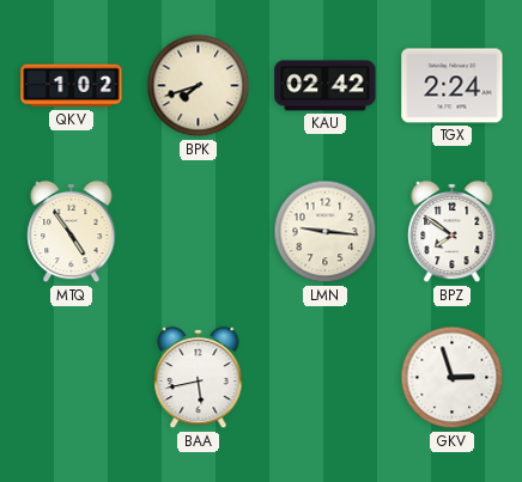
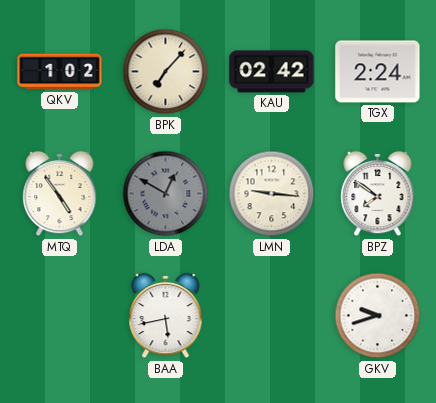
BPK: 7:42 -> 7:07
LDA: none -> 12:50
GKV: 2:57 -> 9:42
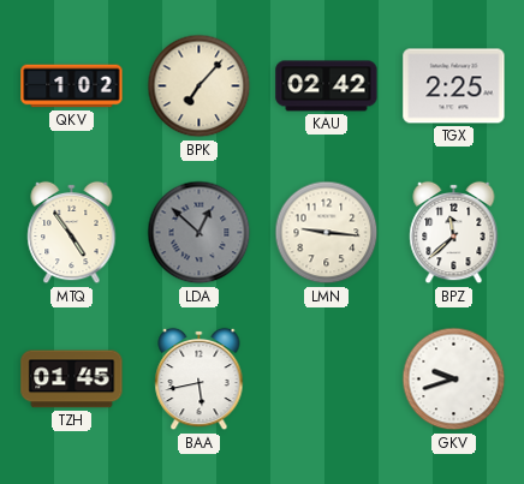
TGX: 2:24 -> 2:25
LDA: 12:50 -> 12:52
BPZ: 7:51 -> 11:38
TZH: none -> 01:45
